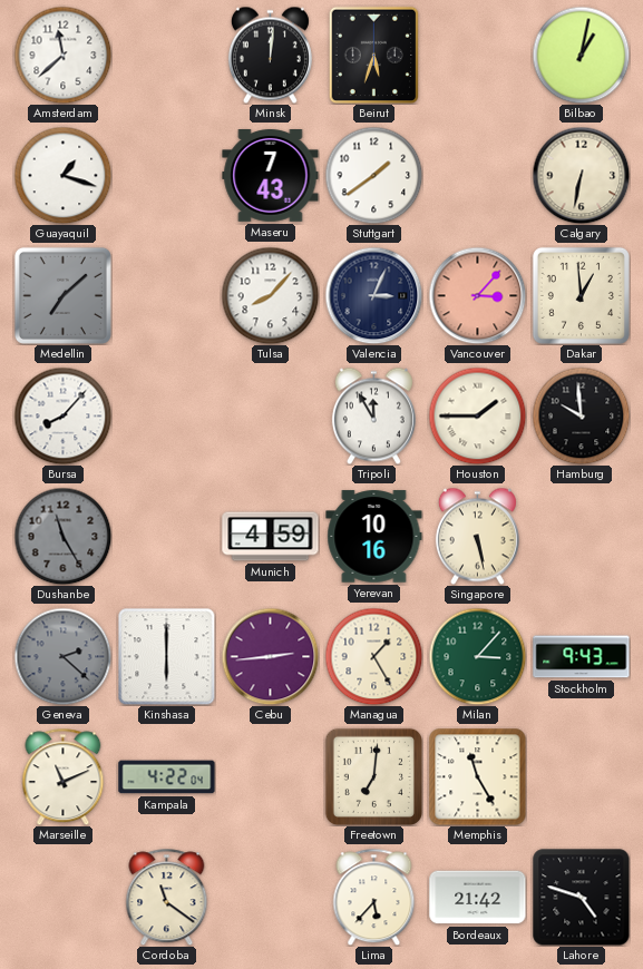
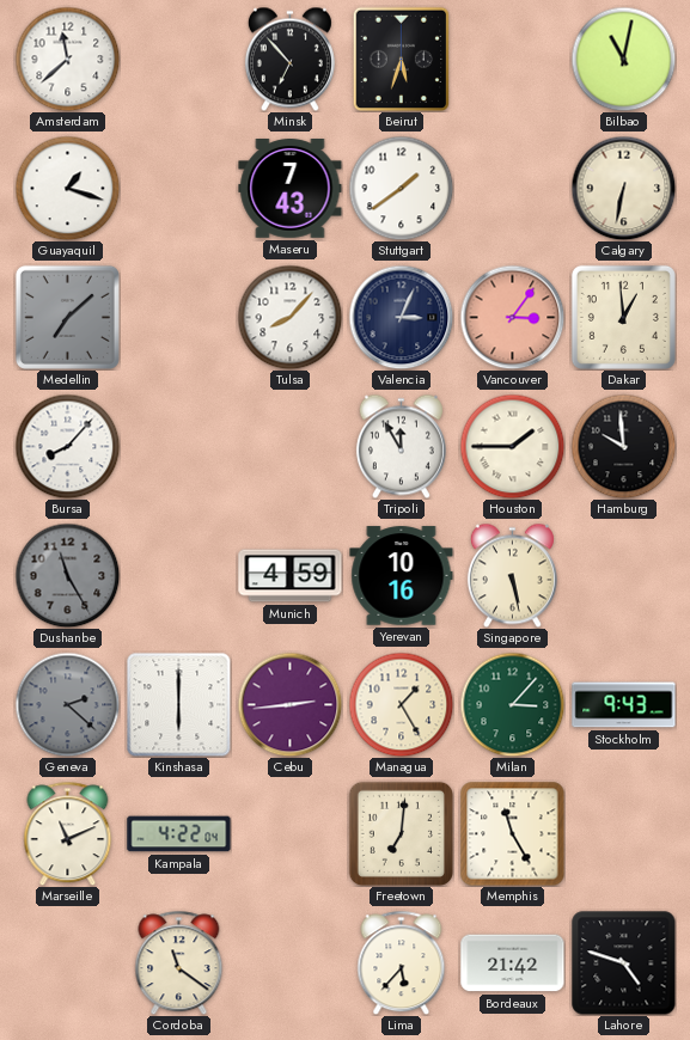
Minsk: 12:01 -> 6:53
Bilbao: 1:02 -> 11:02
Vancouver: 3:07 -> 3:06
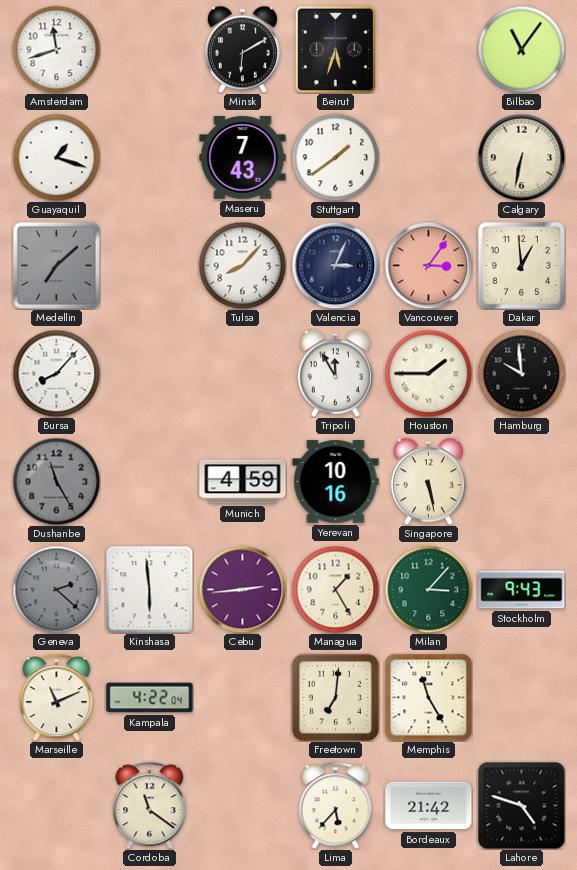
Amsterdam: 11:38 -> 11:42
Minsk: 6:53 -> 6:10
Bilbao: 11:02 -> 11:06
Kinshasa: 6:00 -> 5:59
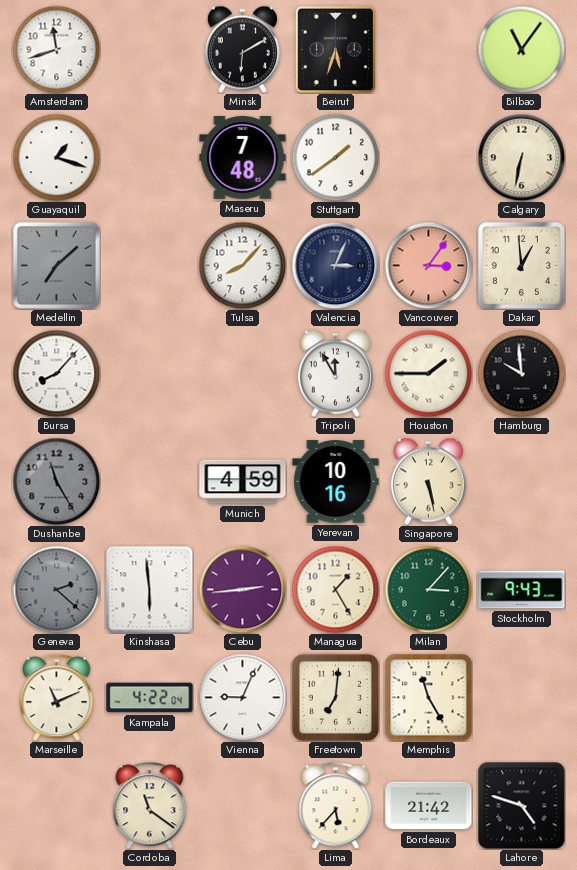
Maseru: 7:43 -> 7:48
Vienna: none -> 9:04
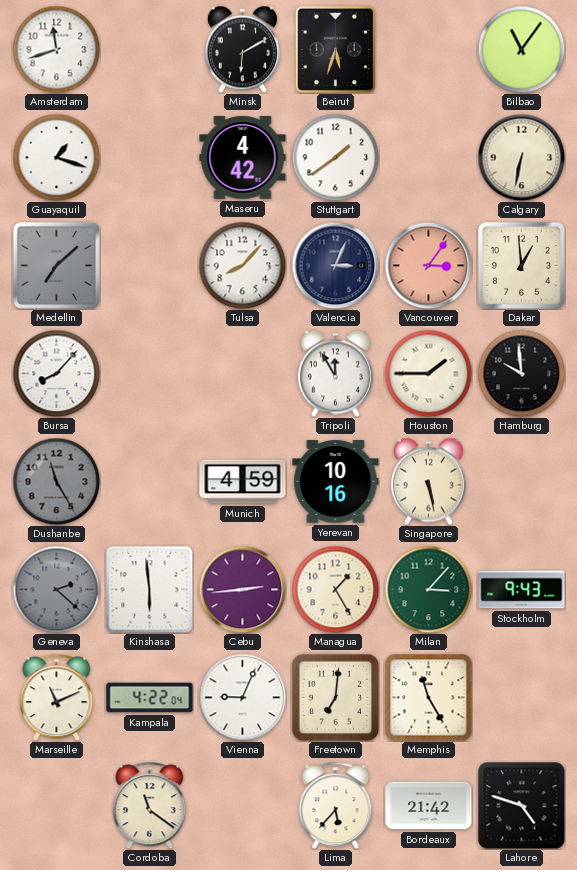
Maseru: 7:48 -> 4:42
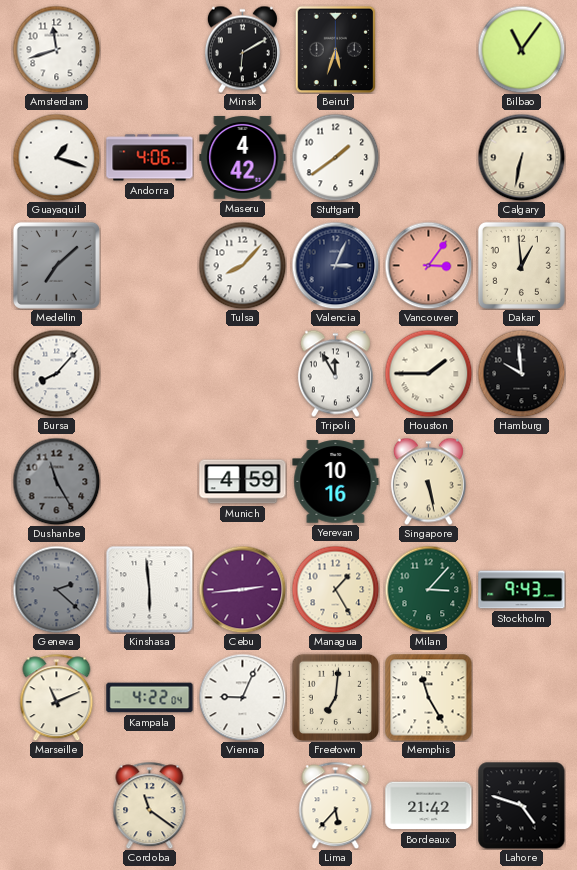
Andorra: none -> 4:06
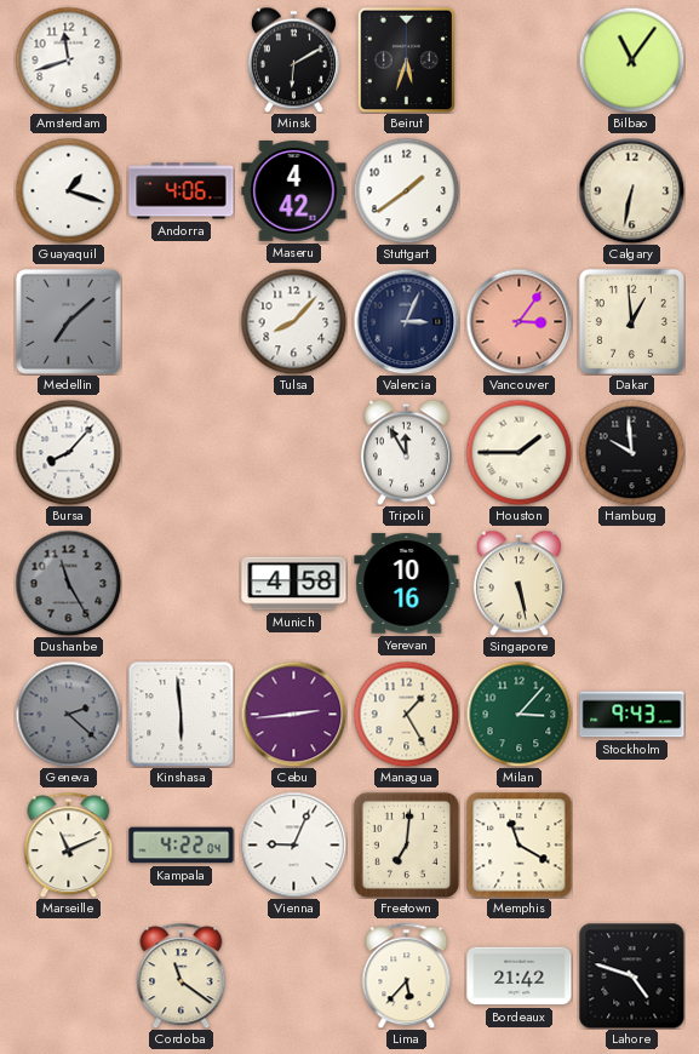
Munich: 4:59 -> 4:58
Memphis: 11:25 -> 11:20
